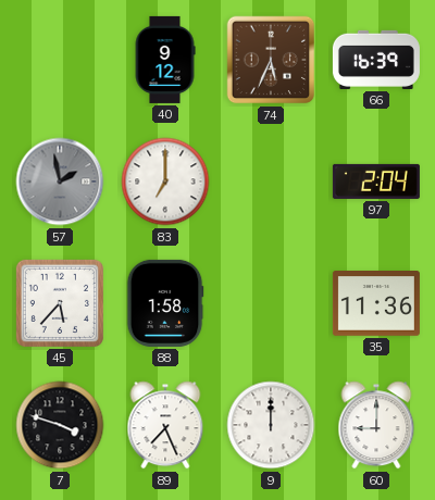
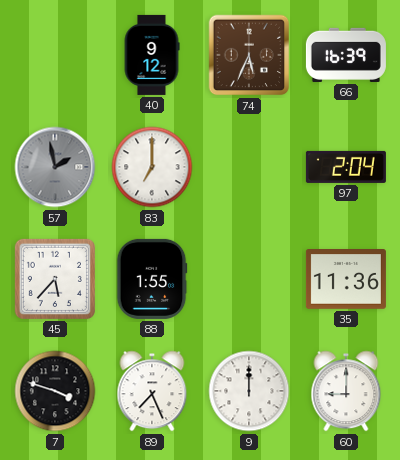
88: 1:58 -> 1:55
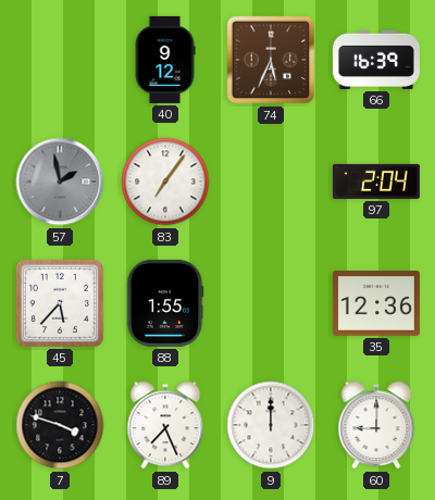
83: 7:00 -> 7:06
35: 11:36 -> 12:36
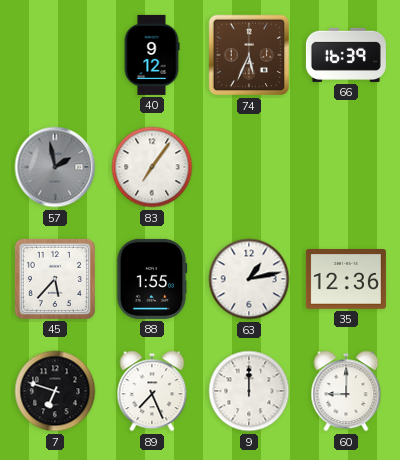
97: 2:04 -> none
63: none -> 1:13
7: 3:48 -> 6:48
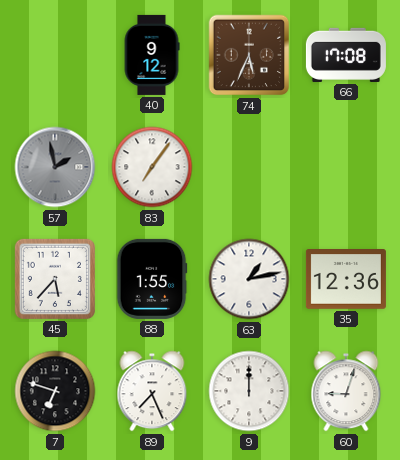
66: 16:39 -> 17:08
60: 9:00 -> 9:03
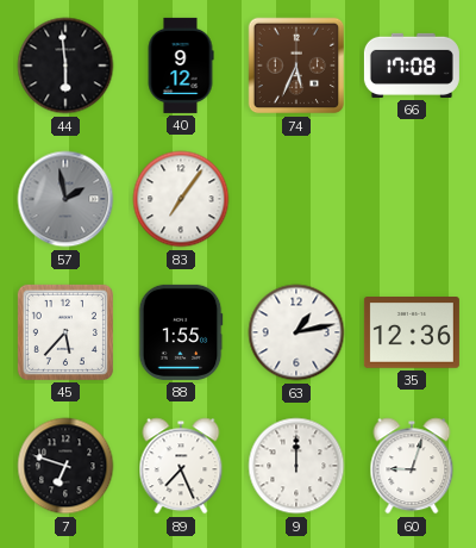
44: none -> 5:59
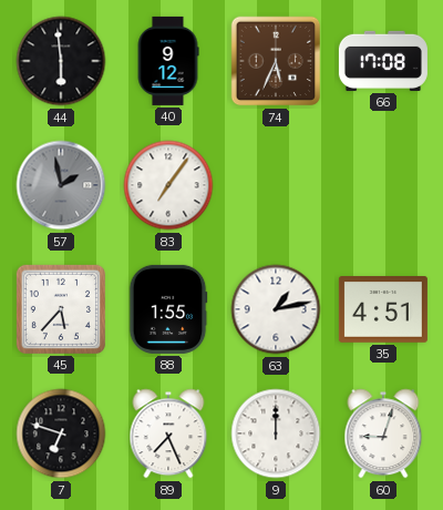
35: 12:36 -> 4:51
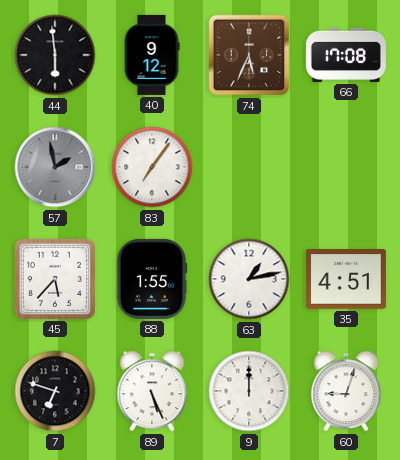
89: 7:26 -> 5:26
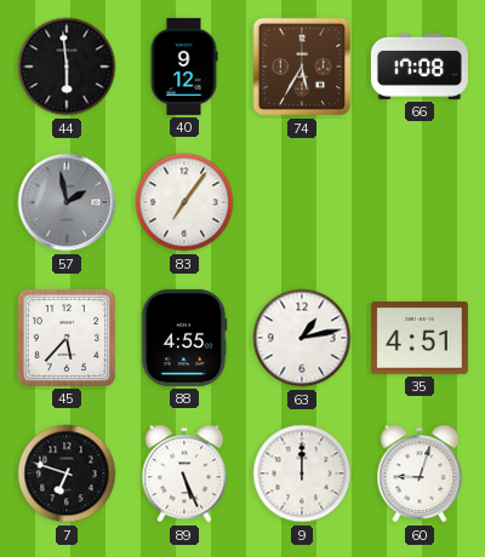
74: 5:34 -> 5:35
88: 1:55 -> 4:55
